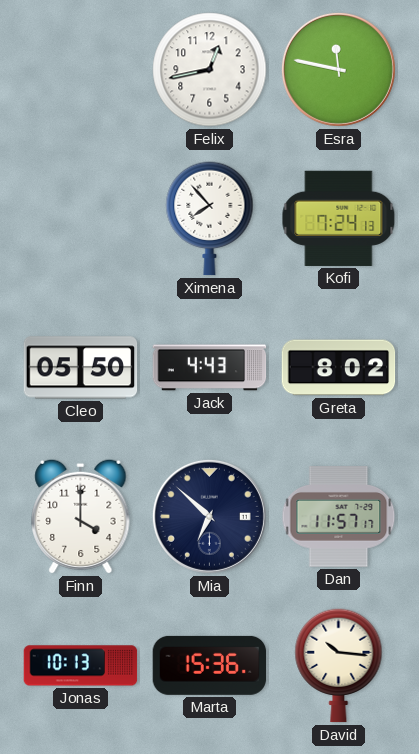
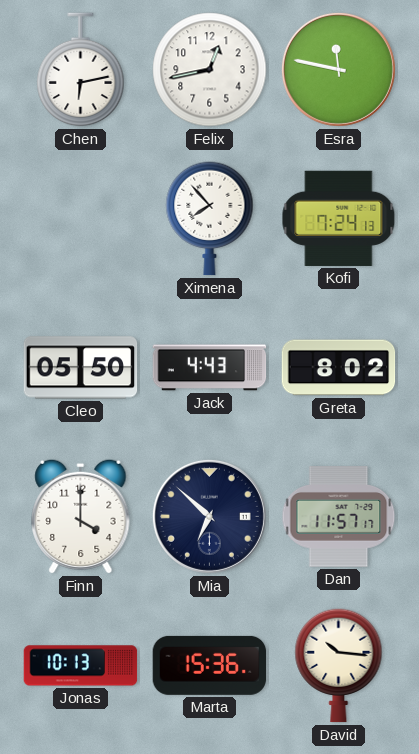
Chen: none -> 6:13
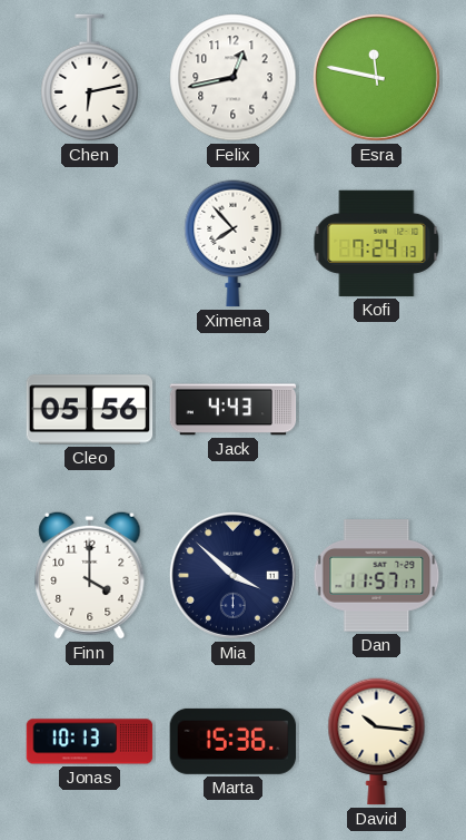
Cleo: 05:50 -> 05:56
Greta: 8:02 -> none
Mia: 6:52 -> 3:52
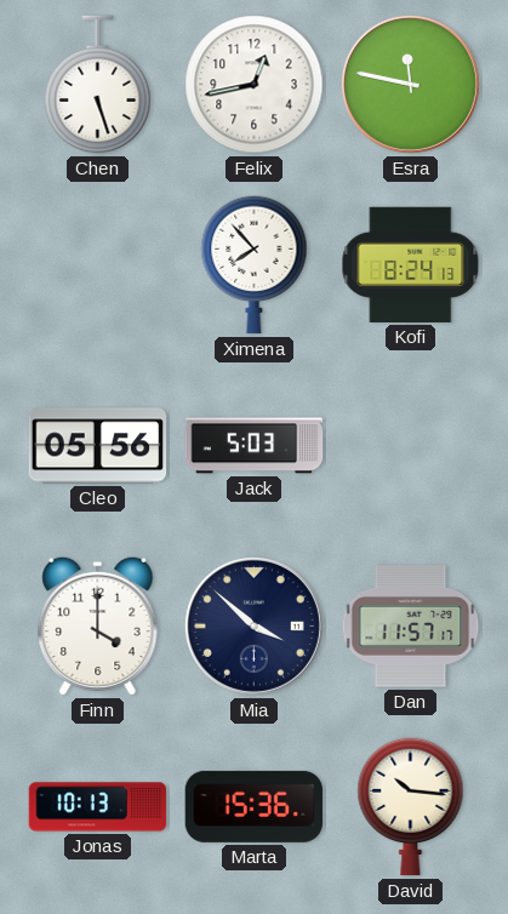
Chen: 6:13 -> 5:27
Kofi: 7:24 -> 8:24
Jack: 4:43 -> 5:03
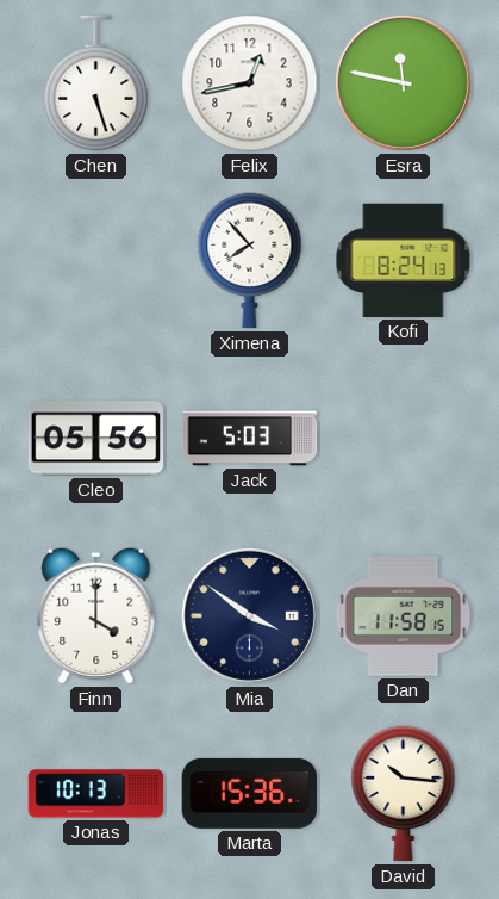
Mia: 3:52 -> 3:51
Dan: 11:57 -> 11:58
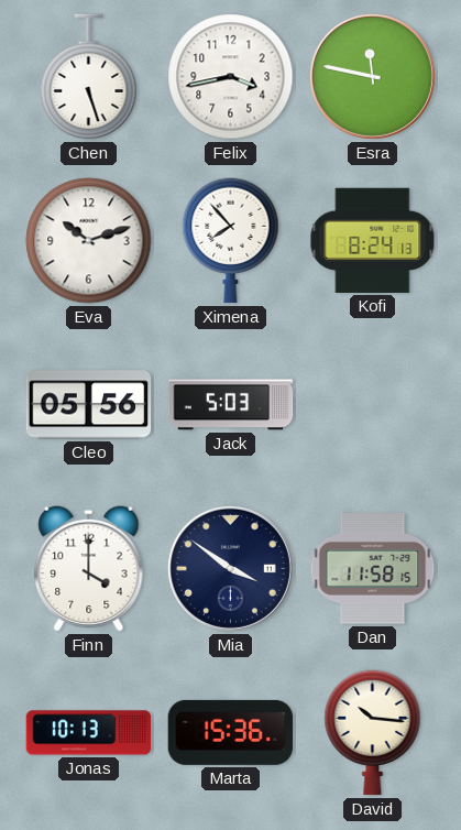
Felix: 12:43 -> 3:43
Eva: none -> 10:12
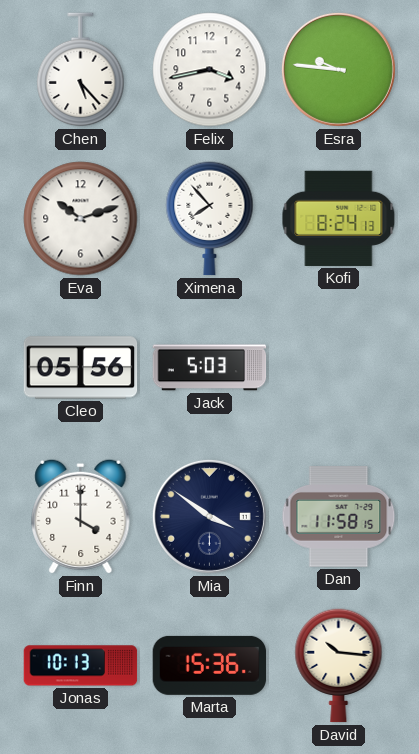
Chen: 5:27 -> 5:23
Esra: 11:47 -> 9:46
